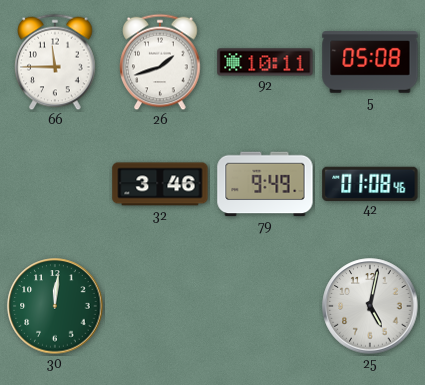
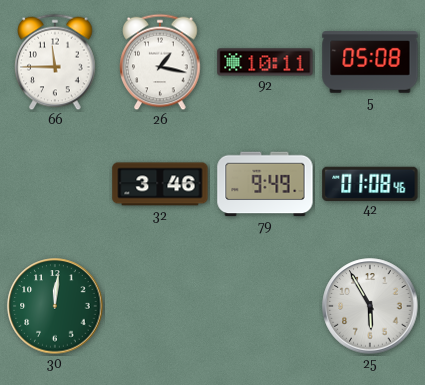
26: 1:42 -> 1:17
25: 5:02 -> 5:55
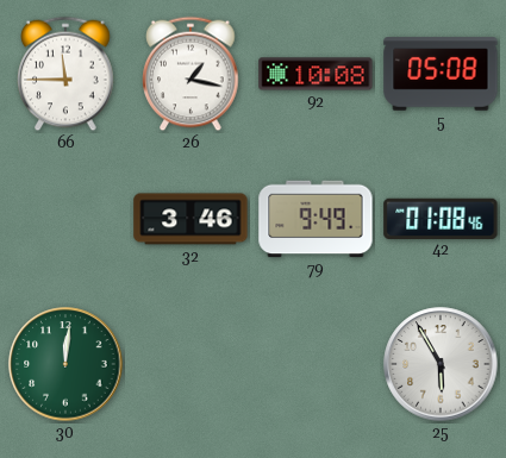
92: 10:11 -> 10:08
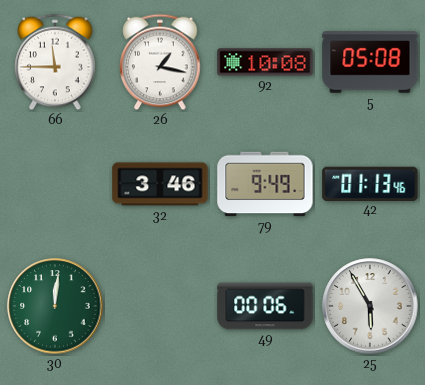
42: 01:08 -> 01:13
49: none -> 00:06
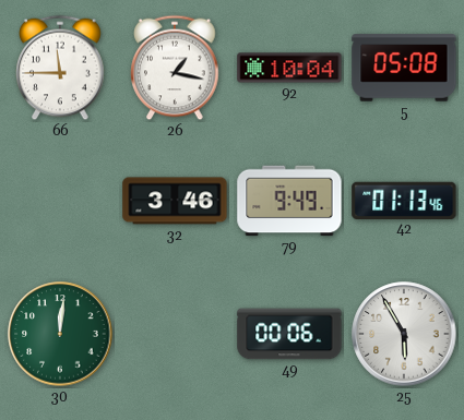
92: 10:08 -> 10:04
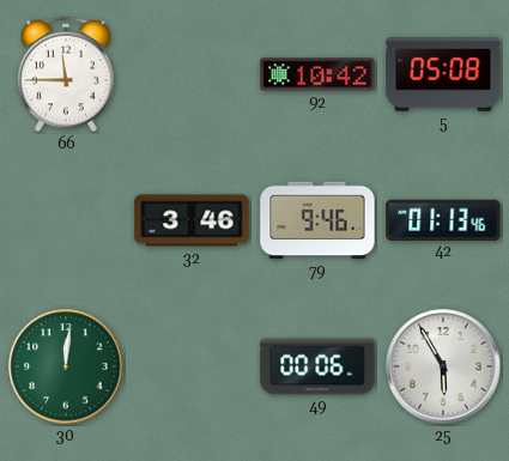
26: 1:17 -> none
92: 10:04 -> 10:42
79: 9:49 -> 9:46
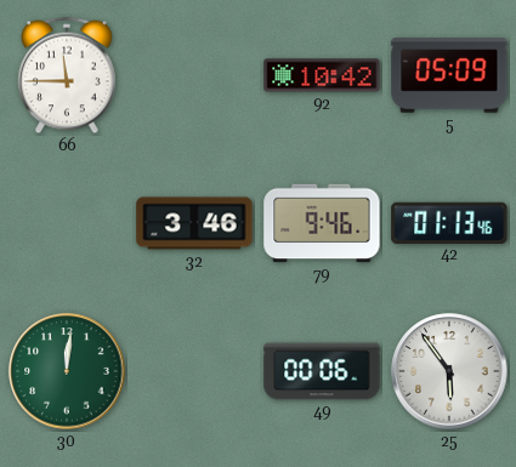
5: 05:08 -> 05:09
25: 5:55 -> 5:54
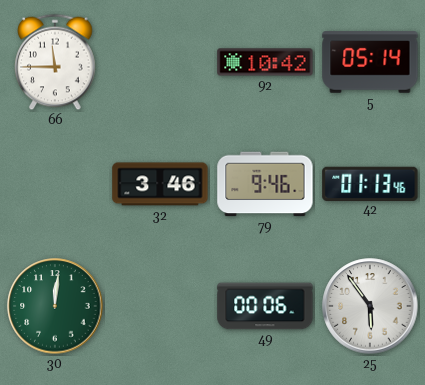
5: 05:09 -> 05:14
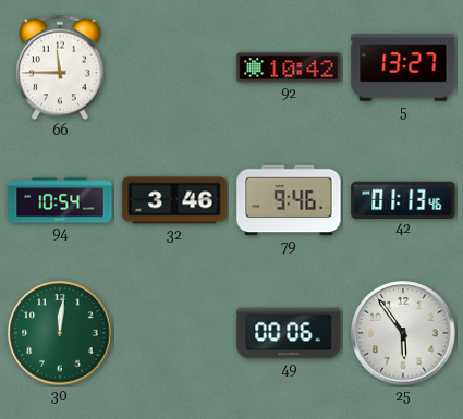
5: 05:14 -> 13:27
94: none -> 10:54
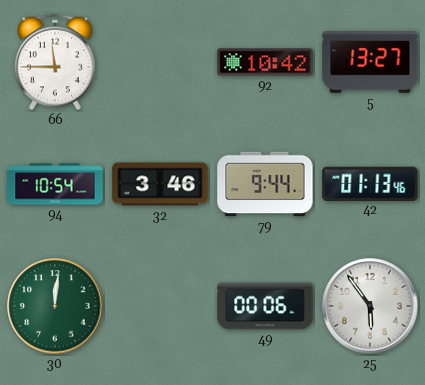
79: 9:46 -> 9:44
